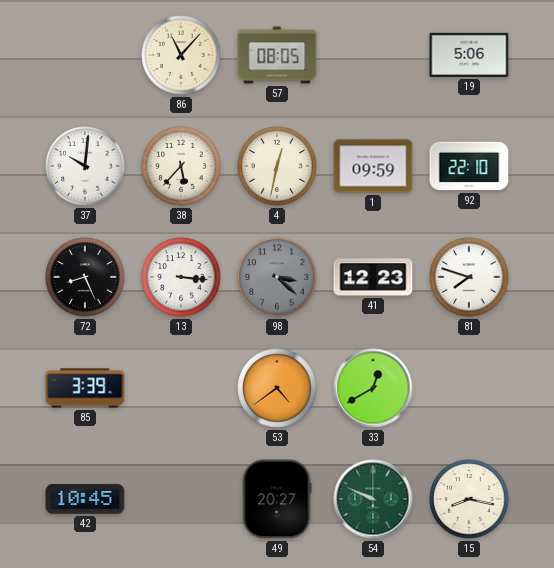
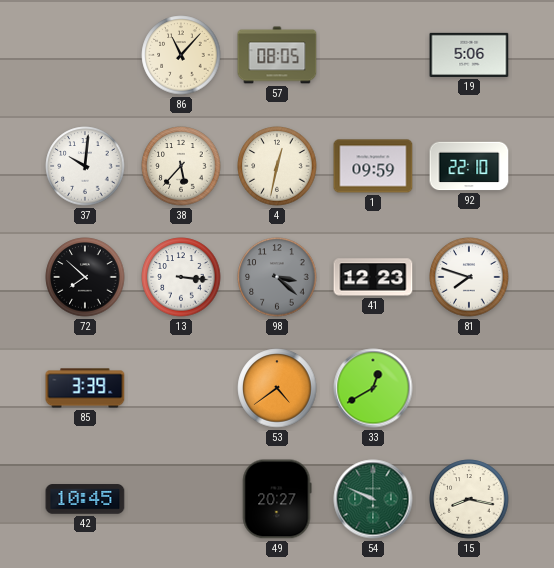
72: 8:26 -> 7:52
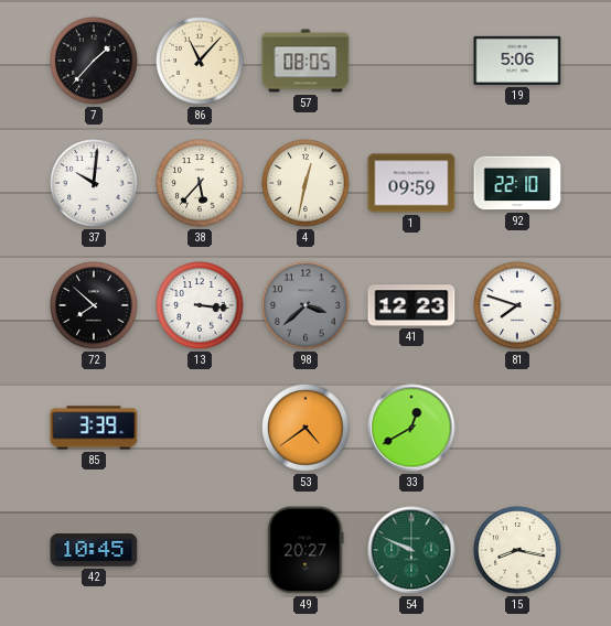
7: none -> 1:37
98: 3:22 -> 3:38
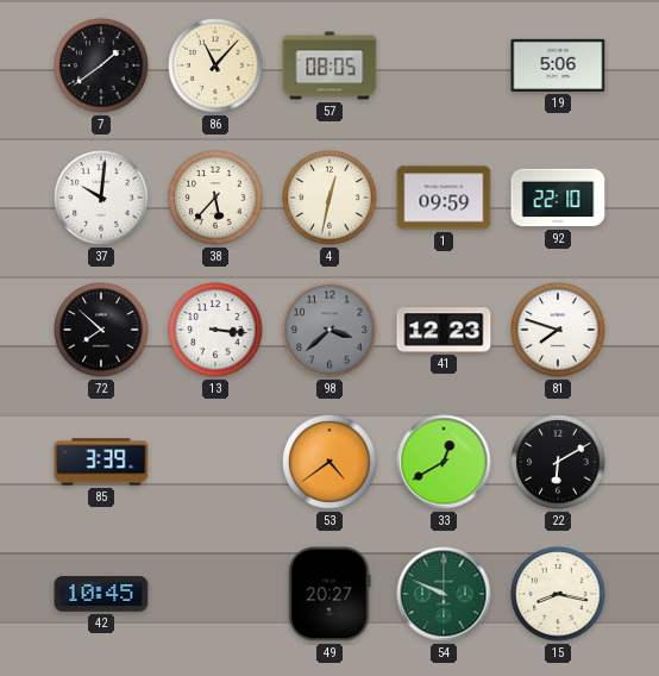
7: 1:37 -> 1:39
22: none -> 6:10
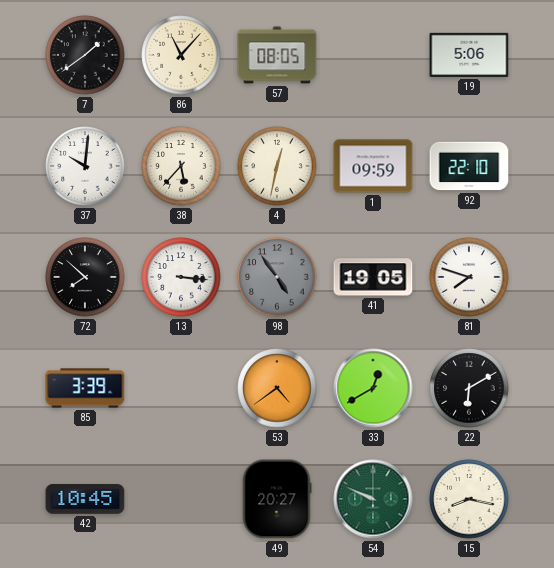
98: 3:38 -> 4:54
41: 12:23 -> 19:05
